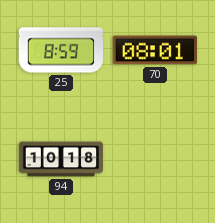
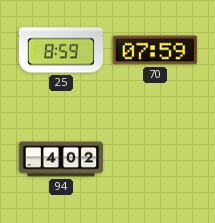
70: 08:01 -> 07:59
94: 10:18 -> 4:02
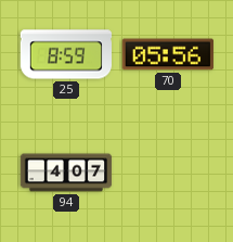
70: 07:59 -> 05:56
94: 4:02 -> 4:07
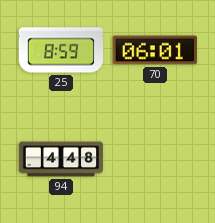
70: 05:56 -> 06:01
94: 4:07 -> 4:48
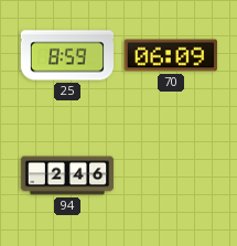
70: 06:01 -> 06:09
94: 4:48 -> 2:46
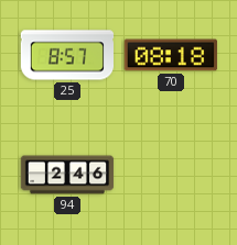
25: 8:59 -> 8:57
70: 06:09 -> 08:18
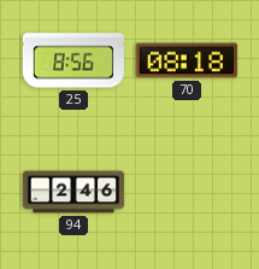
25: 8:57 -> 8:56
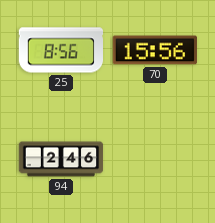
70: 08:18 -> 15:56
